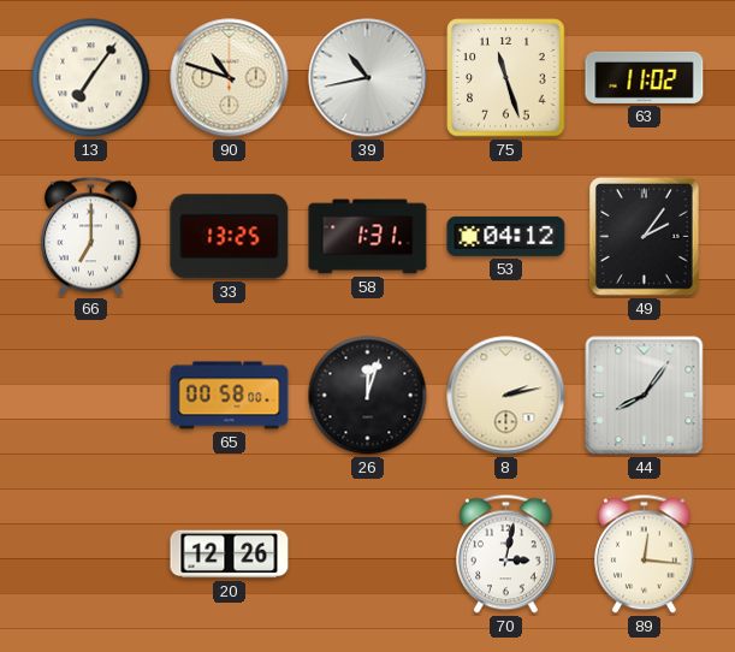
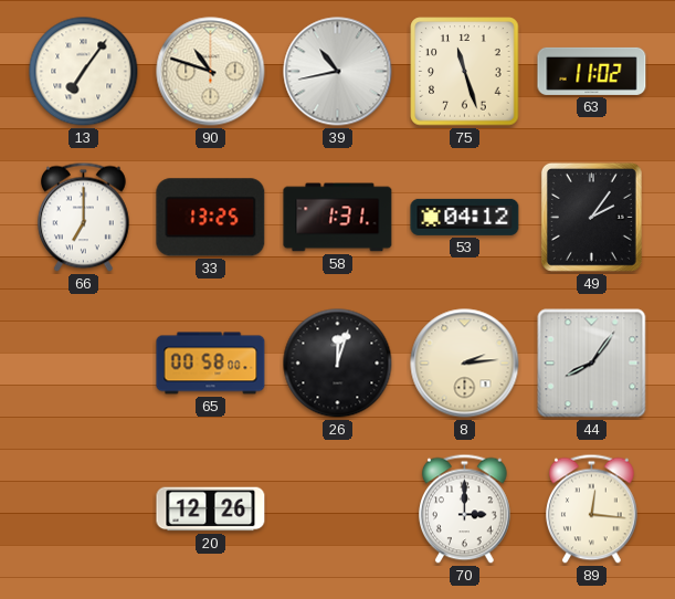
8: 2:13 -> 2:14
70: 3:02 -> 3:00
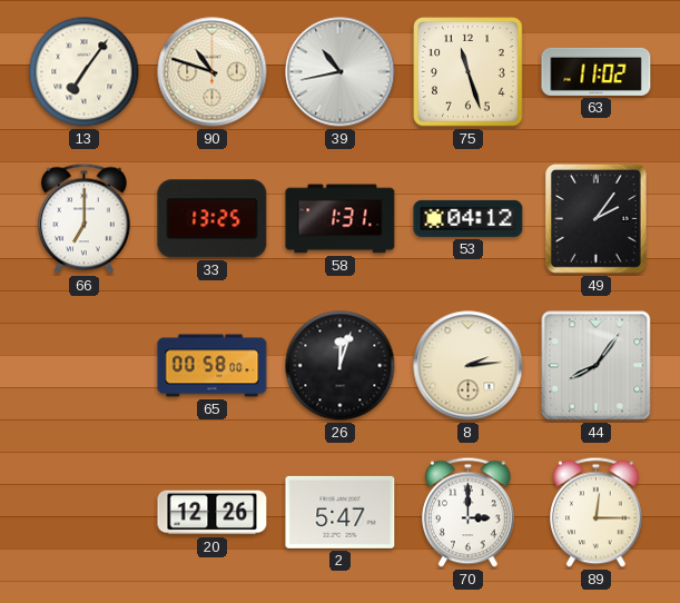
2: none -> 5:47
89: 12:16 -> 12:15
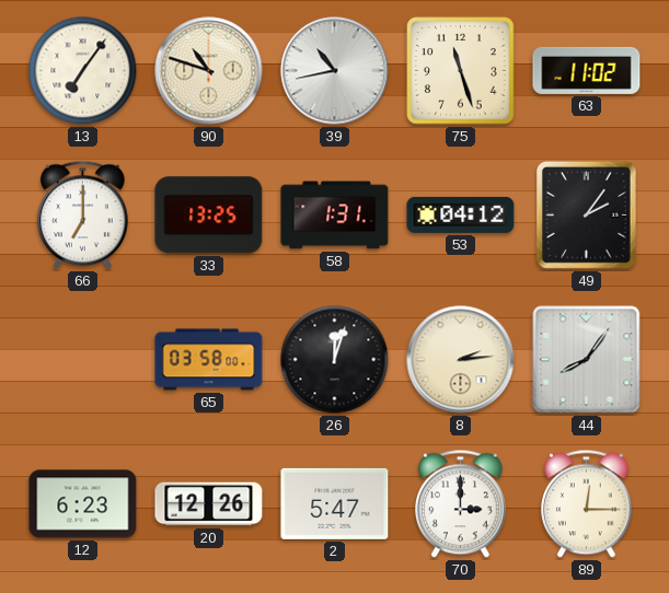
65: 00:58 -> 03:58
12: none -> 6:23
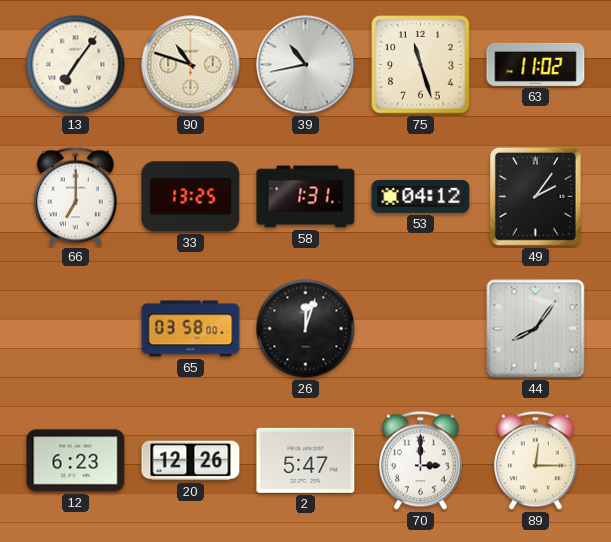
8: 2:14 -> none
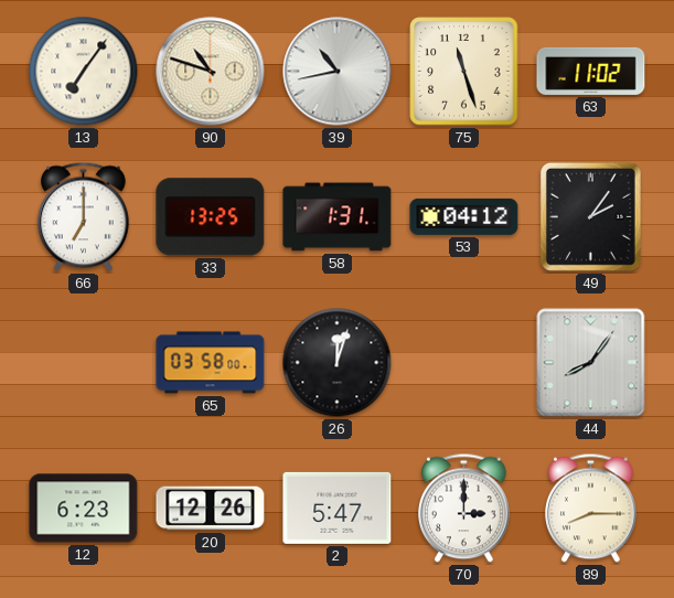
89: 12:15 -> 8:15
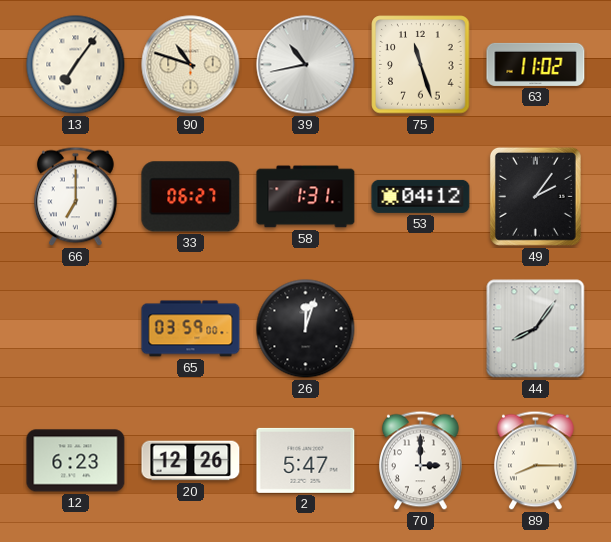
33: 13:25 -> 06:27
65: 03:58 -> 03:59
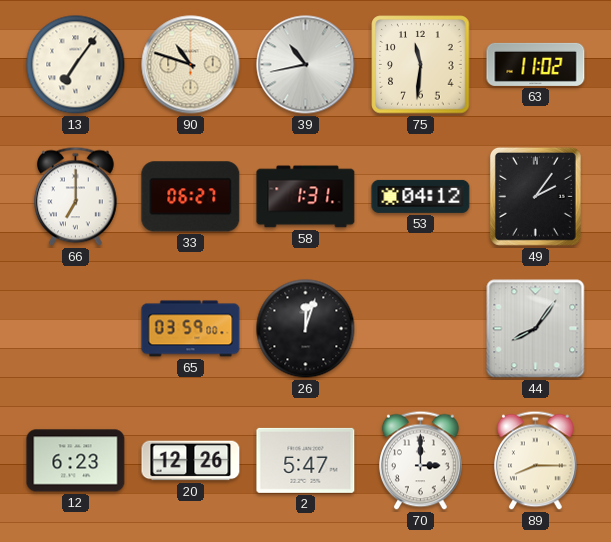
75: 11:27 -> 11:31
